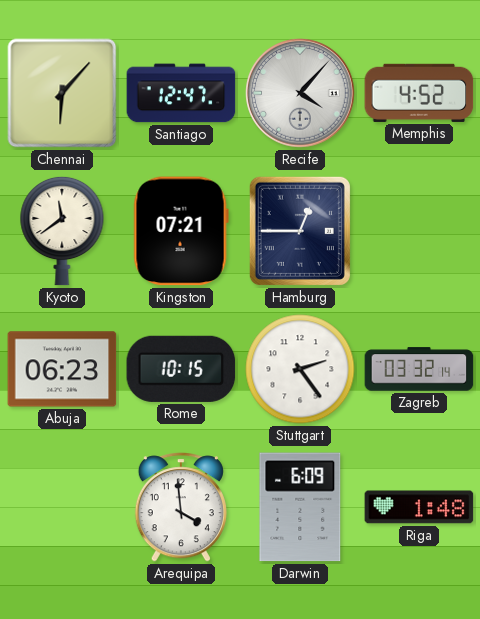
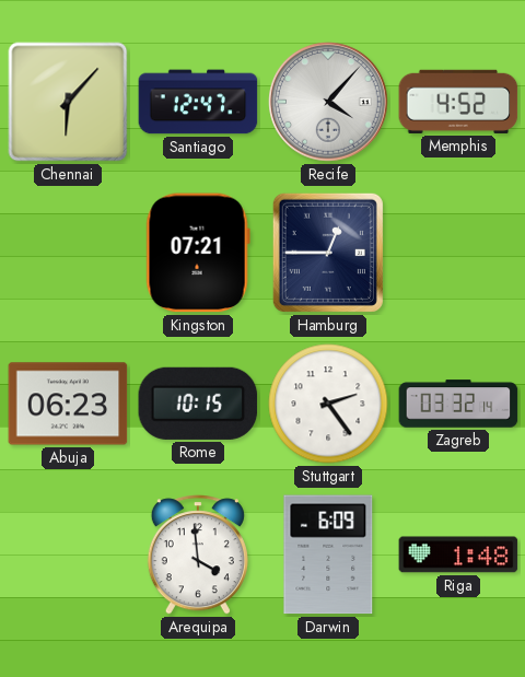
Kyoto: 11:39 -> none
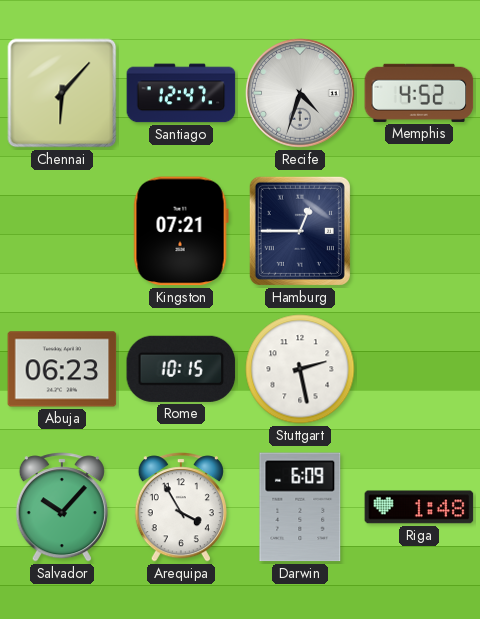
Recife: 4:07 -> 4:33
Stuttgart: 2:24 -> 2:28
Zagreb: 03:32 -> none
Salvador: none -> 10:07
Arequipa: 3:59 -> 3:55
